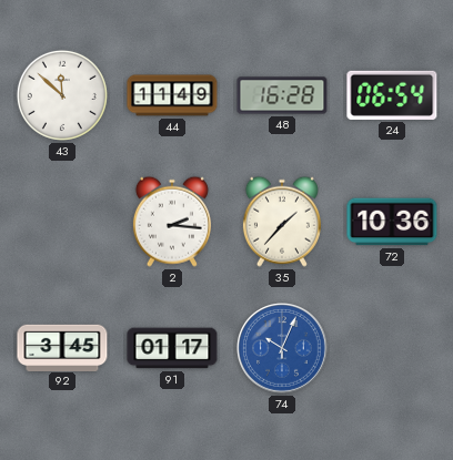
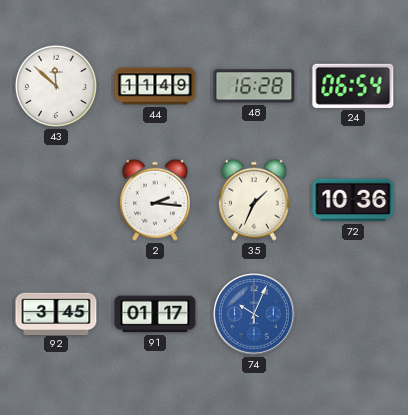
35: 1:37 -> 1:34
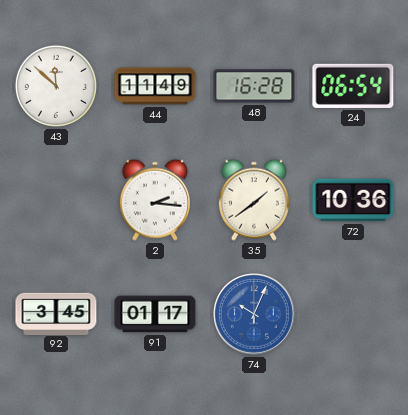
35: 1:34 -> 1:39
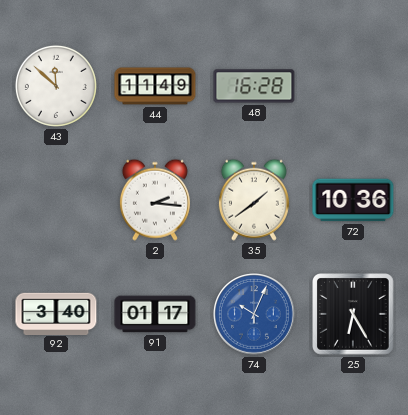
24: 06:54 -> none
92: 3:45 -> 3:40
25: none -> 6:25
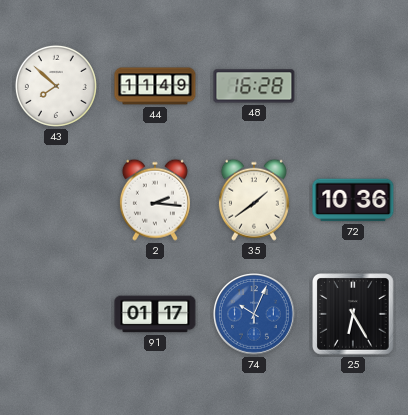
43: 11:52 -> 7:52
92: 3:40 -> none
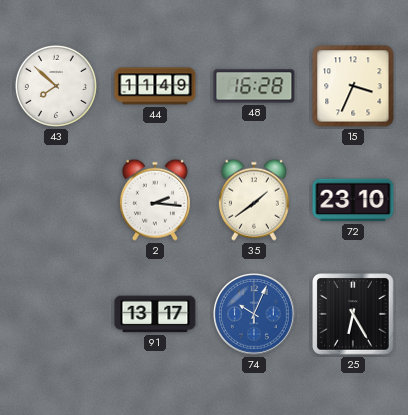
15: none -> 3:34
72: 10:36 -> 23:10
91: 01:17 -> 13:17
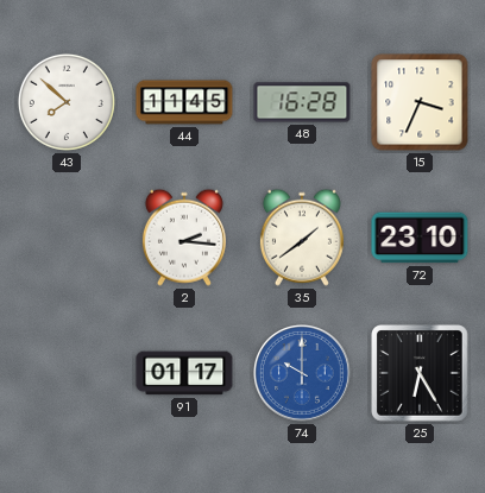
44: 11:49 -> 11:45
91: 13:17 -> 01:17
74: 10:04 -> 10:00
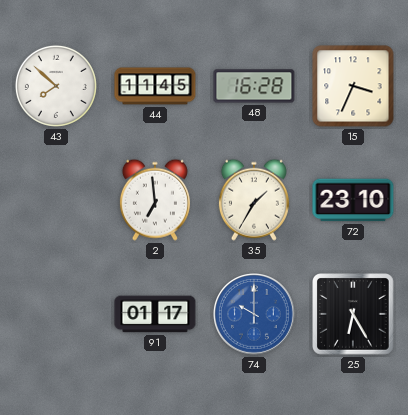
2: 2:16 -> 6:59
35: 1:39 -> 1:35
